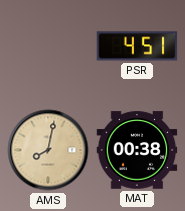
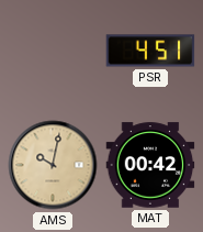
AMS: 8:02 -> 10:02
MAT: 00:38 -> 00:42
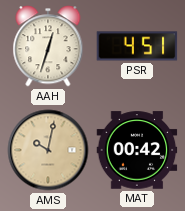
AAH: none -> 12:33
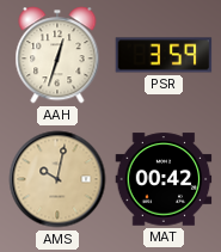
PSR: 4:51 -> 3:59
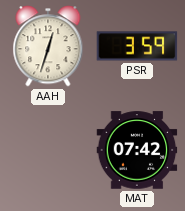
AMS: 10:02 -> none
MAT: 00:42 -> 07:42
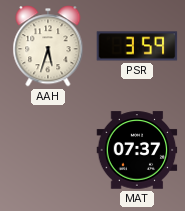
AAH: 12:33 -> 5:33
MAT: 07:42 -> 07:37
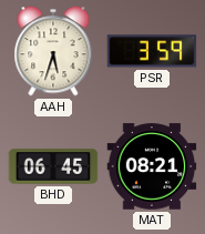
BHD: none -> 06:45
MAT: 07:37 -> 08:21
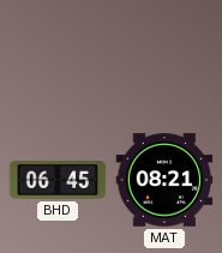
AAH: 5:33 -> none
PSR: 3:59 -> none
